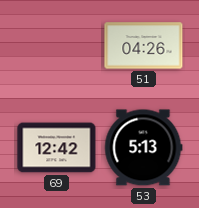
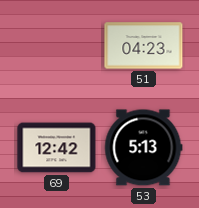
51: 04:26 -> 04:23
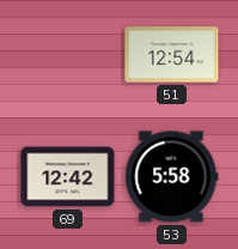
51: 04:23 -> 12:54
53: 5:13 -> 5:58
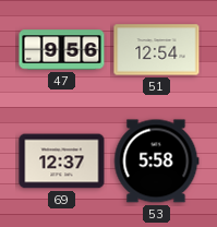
47: none -> 9:56
69: 12:42 -> 12:37
